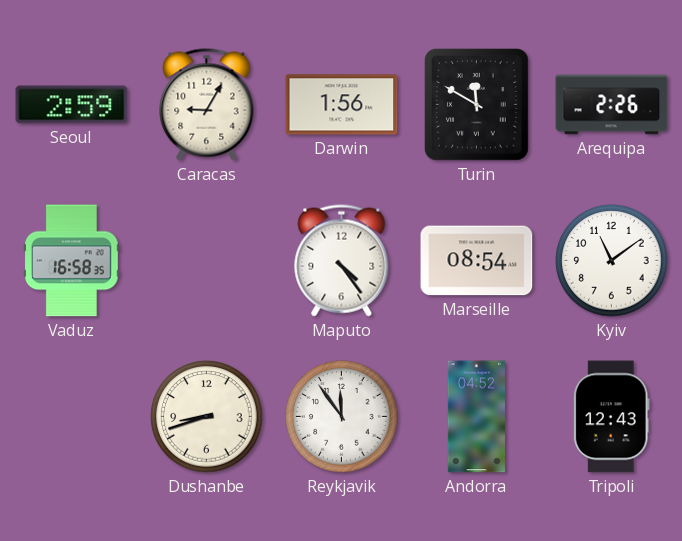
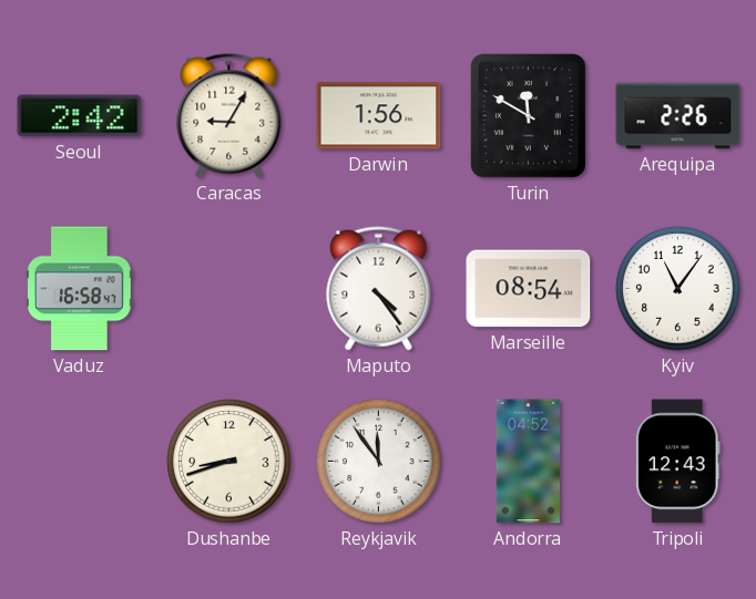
Seoul: 2:59 -> 2:42
Vaduz: 16:58:35 -> 16:58:47
Kyiv: 11:09 -> 11:06
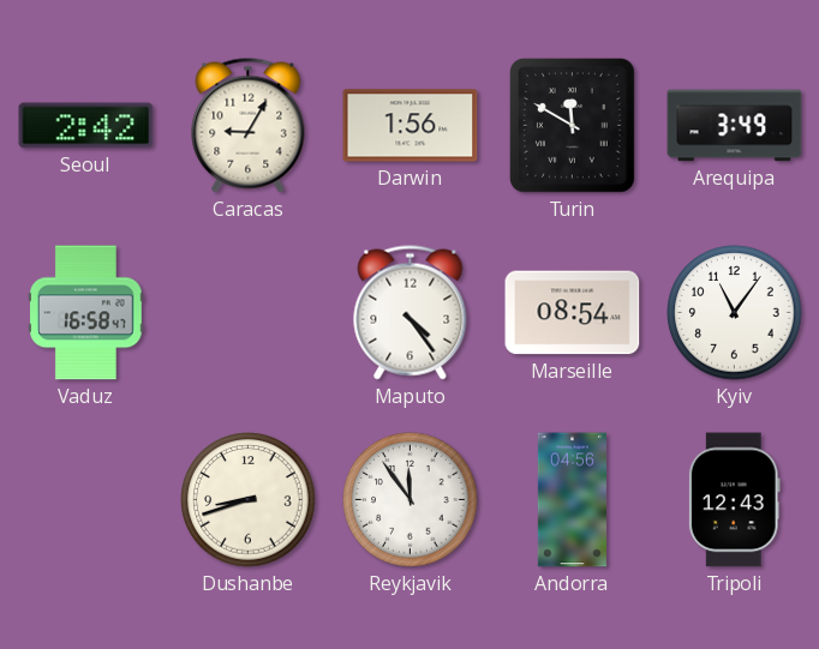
Arequipa: 2:26 -> 3:49
Andorra: 04:52 -> 04:56
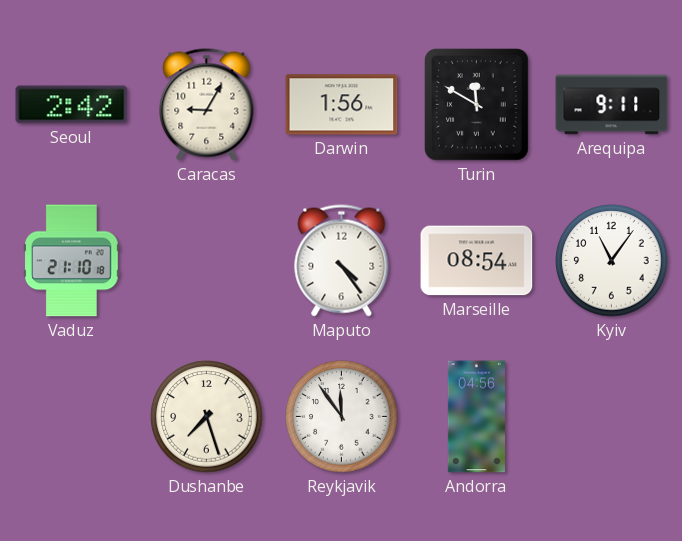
Arequipa: 3:49 -> 9:11
Vaduz: 16:58 -> 21:10
Dushanbe: 8:42 -> 7:27
Tripoli: 12:43 -> none
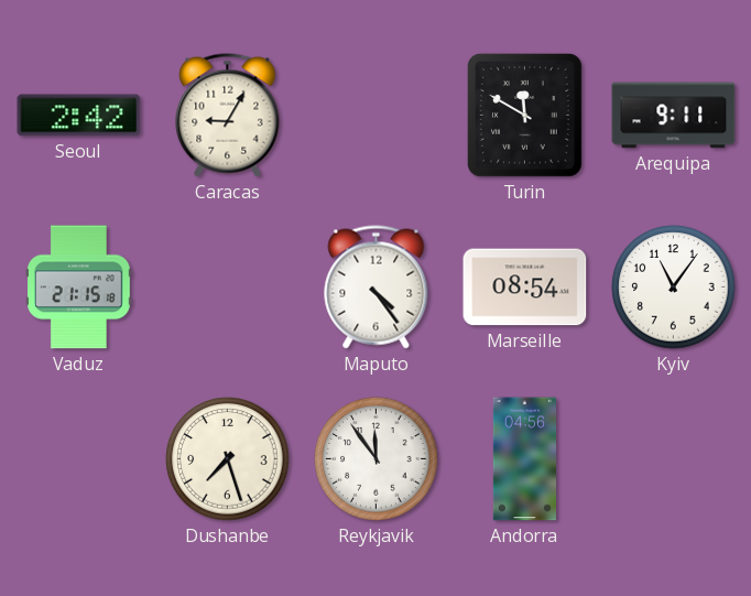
Darwin: 1:56 -> none
Vaduz: 21:10 -> 21:15
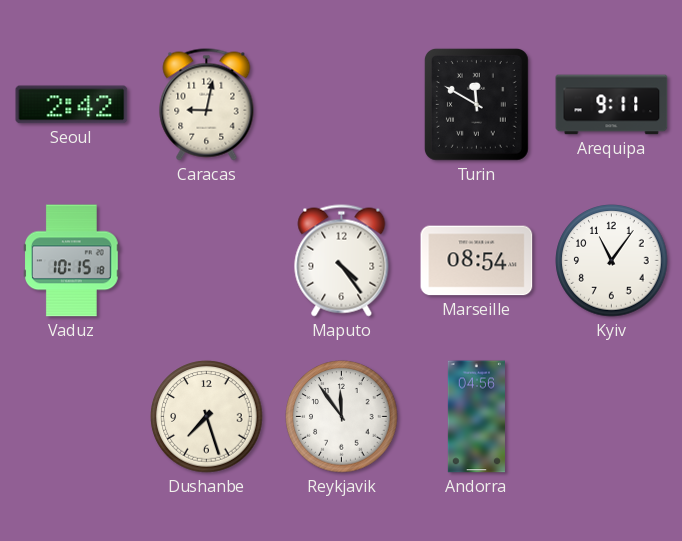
Caracas: 9:05 -> 9:02
Vaduz: 21:15 -> 10:15
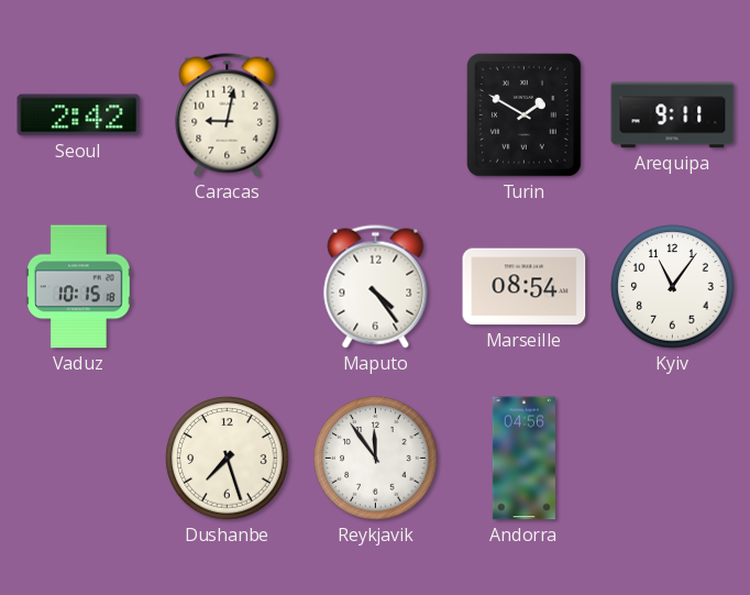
Turin: 11:50 -> 1:50
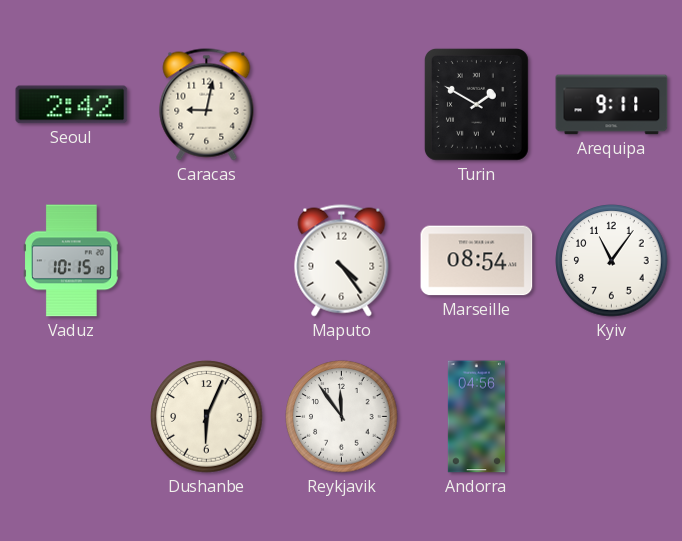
Dushanbe: 7:27 -> 6:04
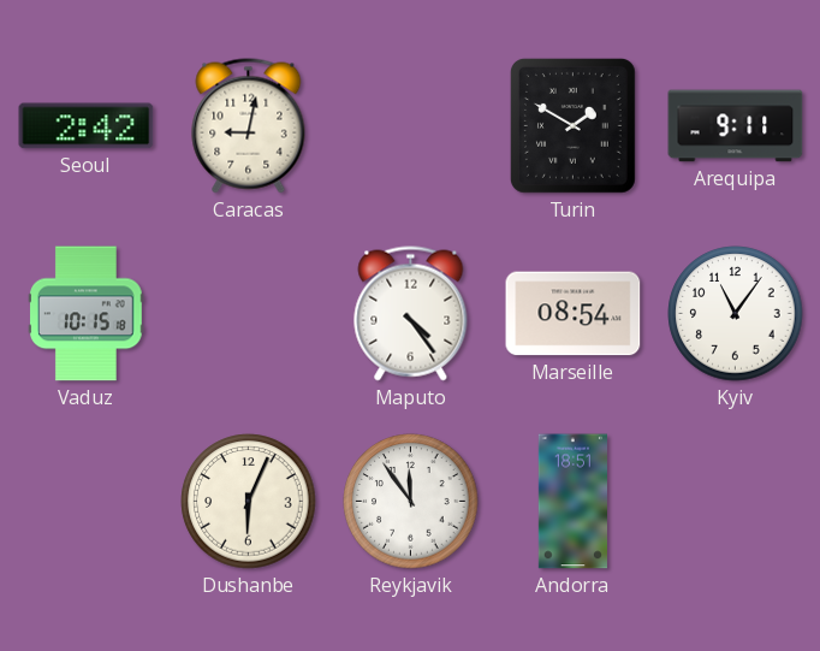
Andorra: 04:56 -> 18:51
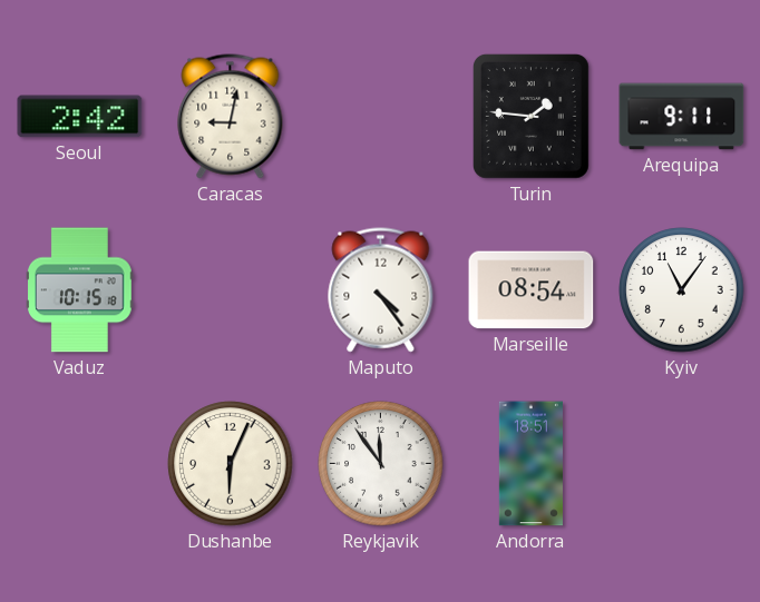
Turin: 1:50 -> 1:46
